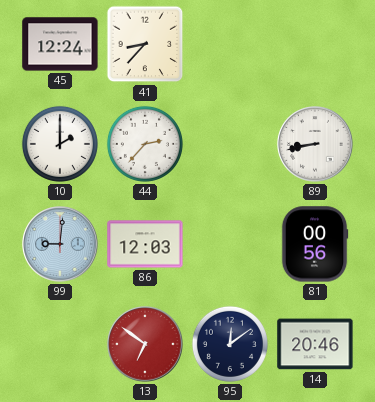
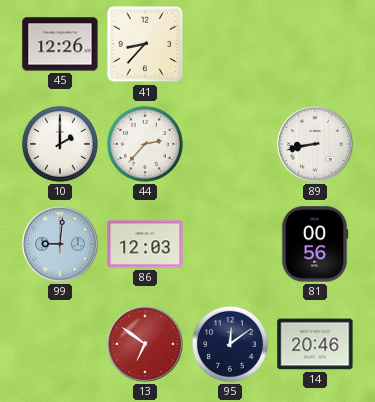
45: 12:24 -> 12:26
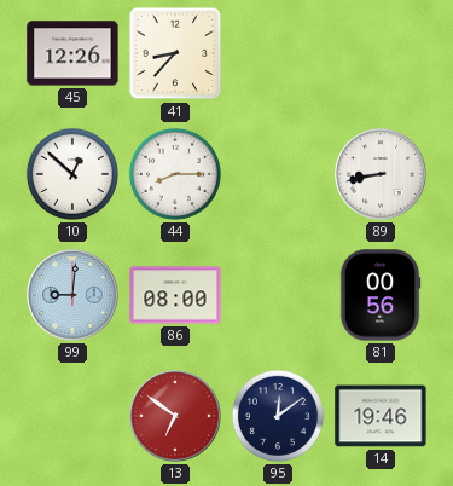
10: 2:00 -> 12:52
44: 2:37 -> 8:15
86: 12:03 -> 08:00
14: 20:46 -> 19:46
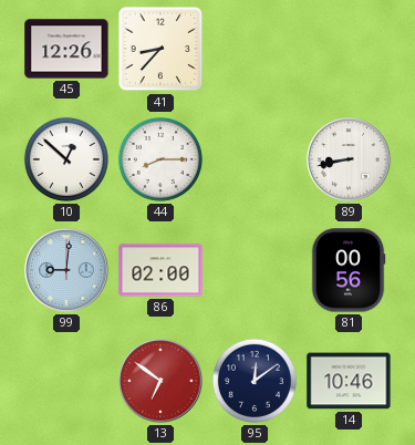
86: 08:00 -> 02:00
14: 19:46 -> 10:46
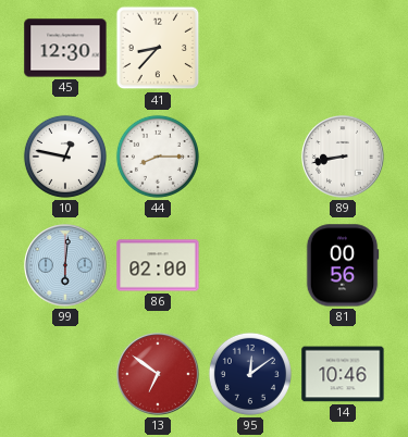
45: 12:26 -> 12:30
10: 12:52 -> 12:47
99: 9:01 -> 6:01
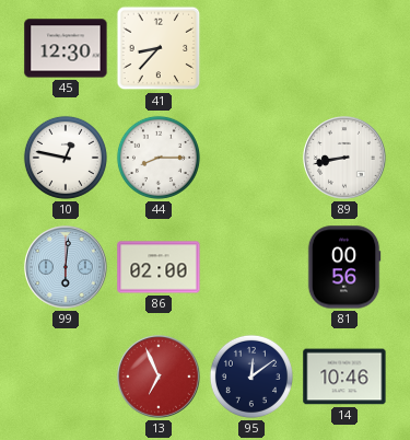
13: 6:51 -> 6:56
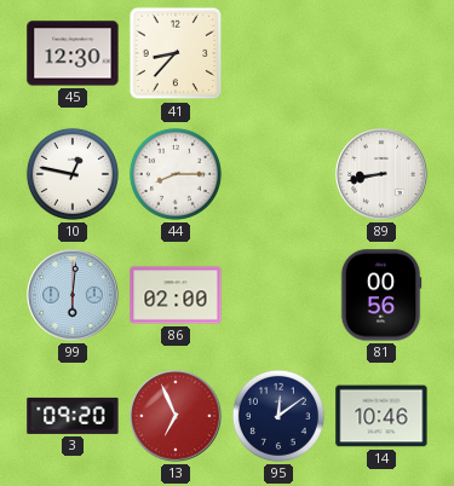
3: none -> 09:20
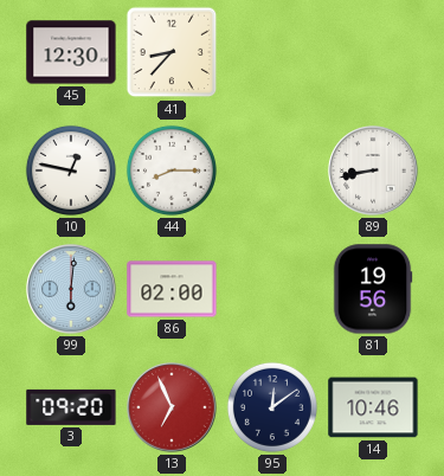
81: 00:56 -> 19:56
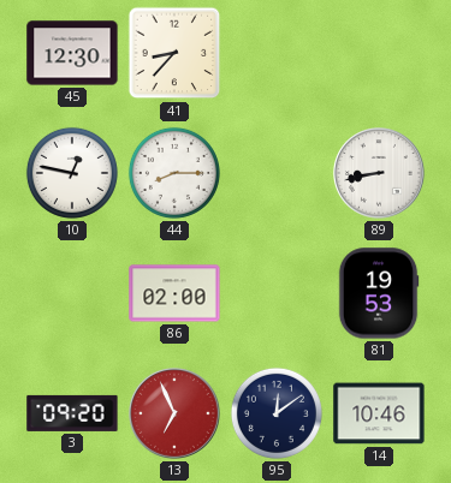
99: 6:01 -> none
81: 19:56 -> 19:53
